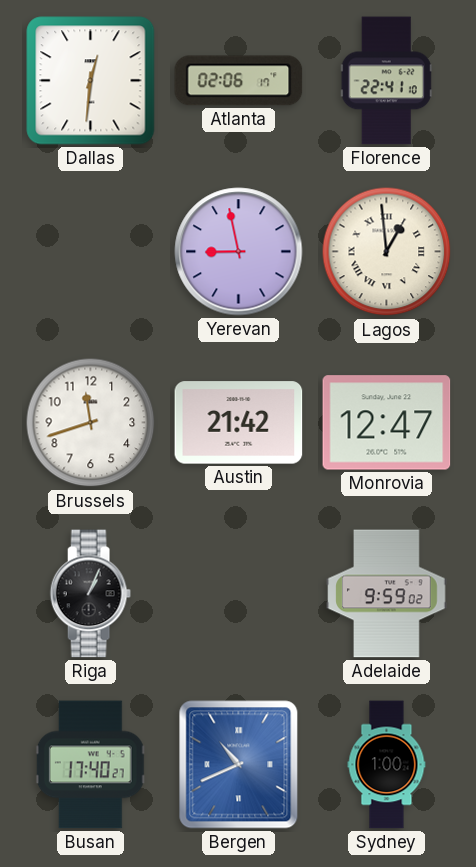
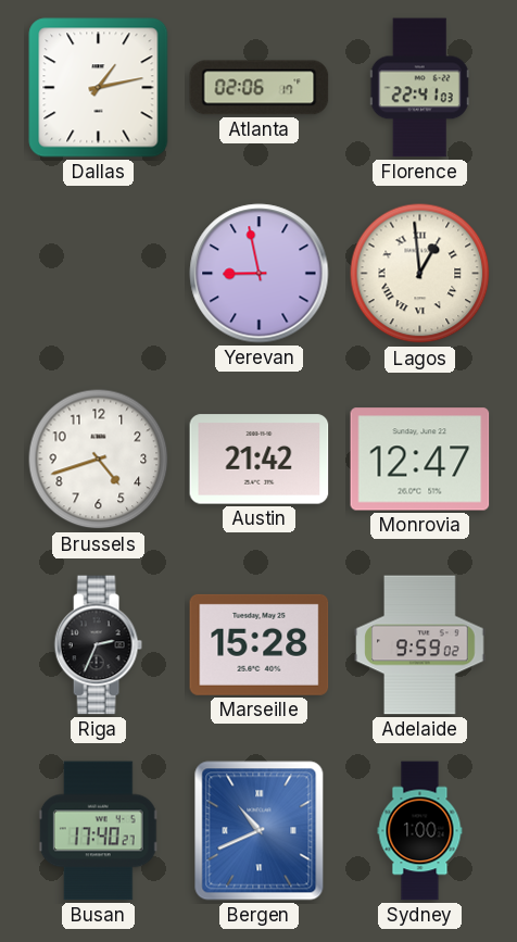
Dallas: 12:31 -> 1:13
Florence: 22:41:10 -> 22:41:03
Brussels: 11:42 -> 4:42
Riga: 1:04 -> 2:34
Marseille: none -> 15:28
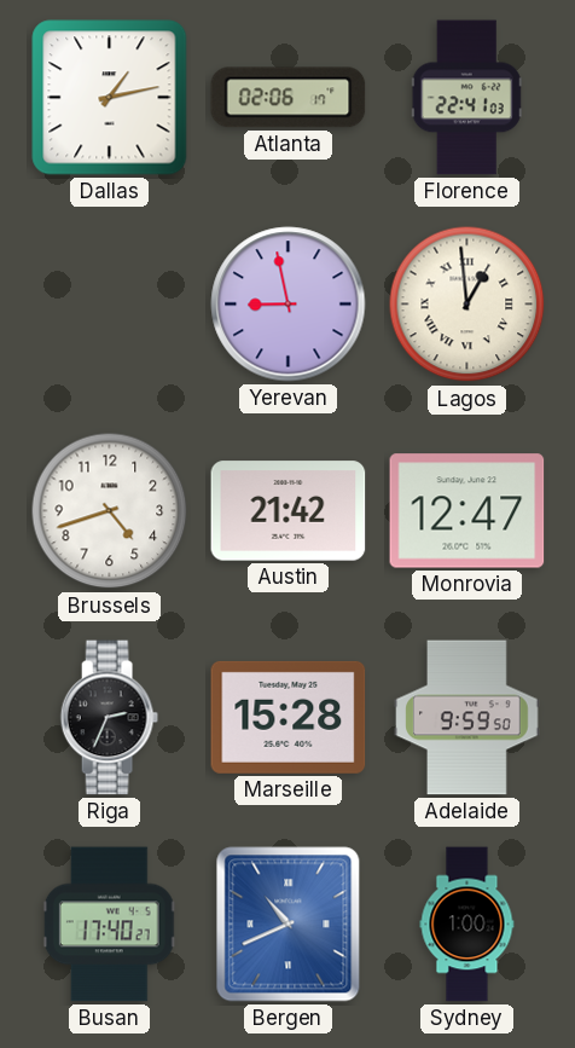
Adelaide: 9:59:02 -> 9:59:50
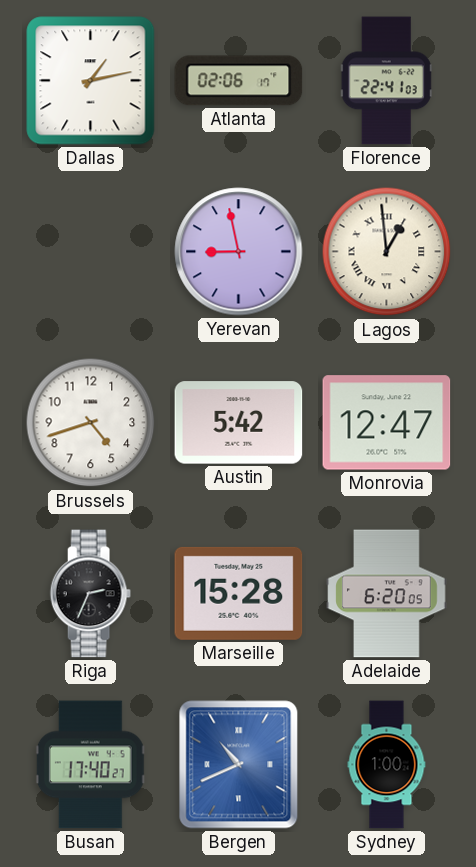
Austin: 21:42 -> 5:42
Adelaide: 9:59 -> 6:20
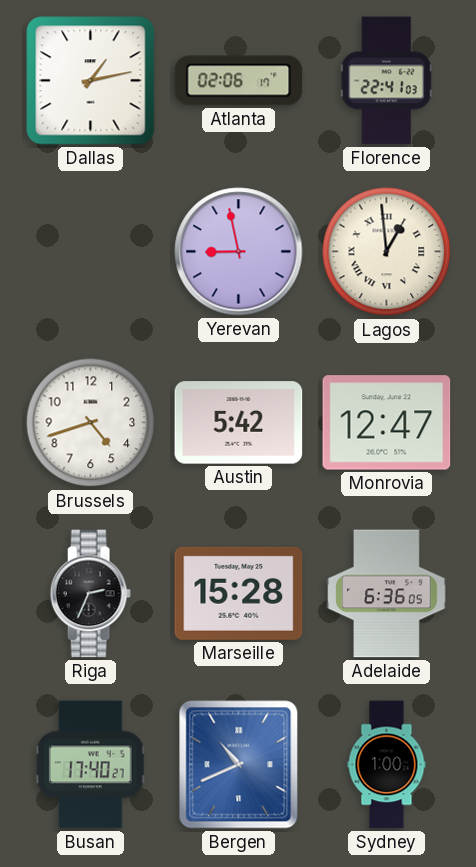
Adelaide: 6:20 -> 6:36
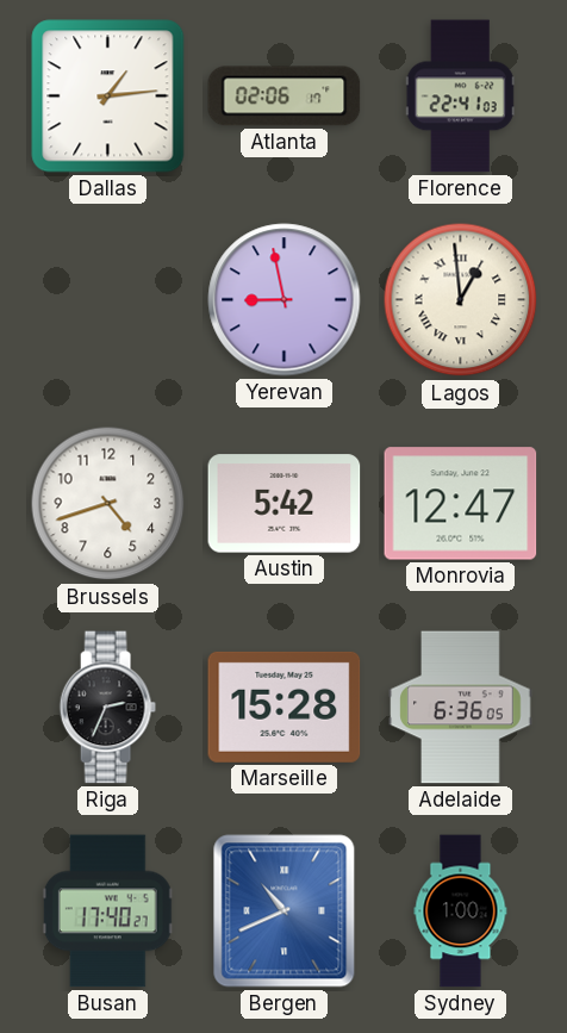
Dallas: 1:13 -> 1:14
